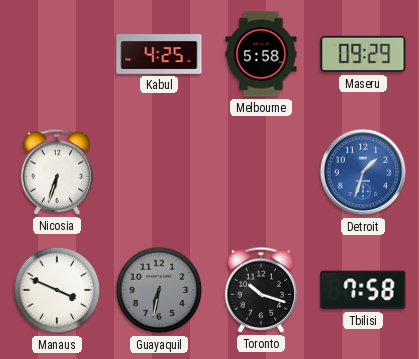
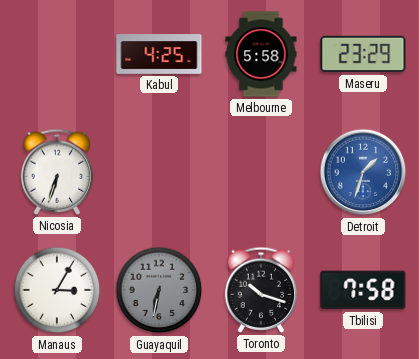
Maseru: 09:29 -> 23:29
Manaus: 3:49 -> 3:05
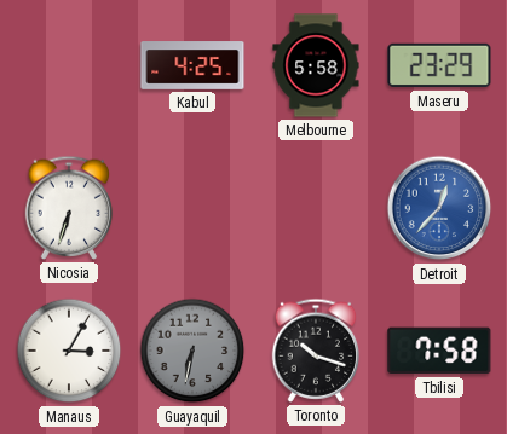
Detroit: 1:33 -> 12:37
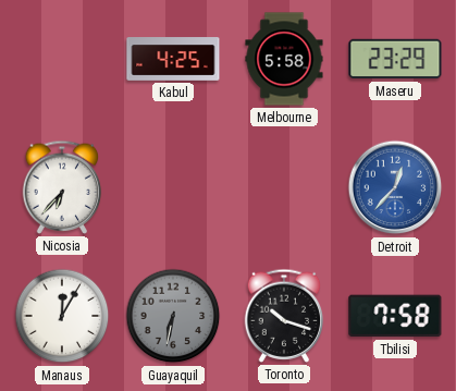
Nicosia: 6:33 -> 6:37
Manaus: 3:05 -> 12:05
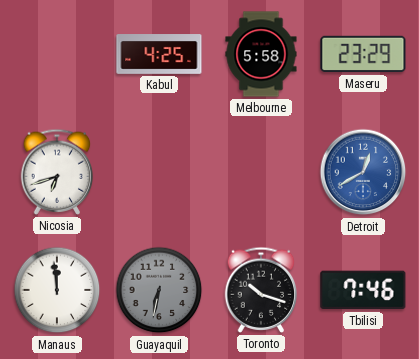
Nicosia: 6:37 -> 6:42
Detroit: 12:37 -> 12:40
Manaus: 12:05 -> 11:59
Tbilisi: 7:58 -> 7:46
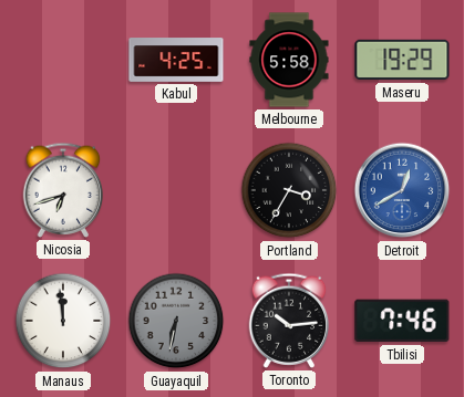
Maseru: 23:29 -> 19:29
Portland: none -> 3:35
Toronto: 10:18 -> 10:14
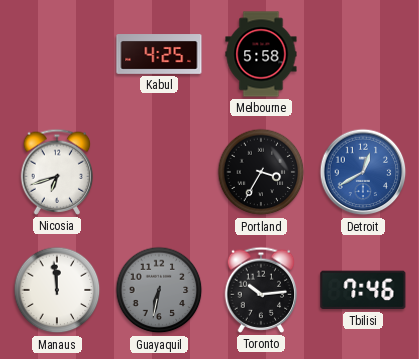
Maseru: 19:29 -> none
